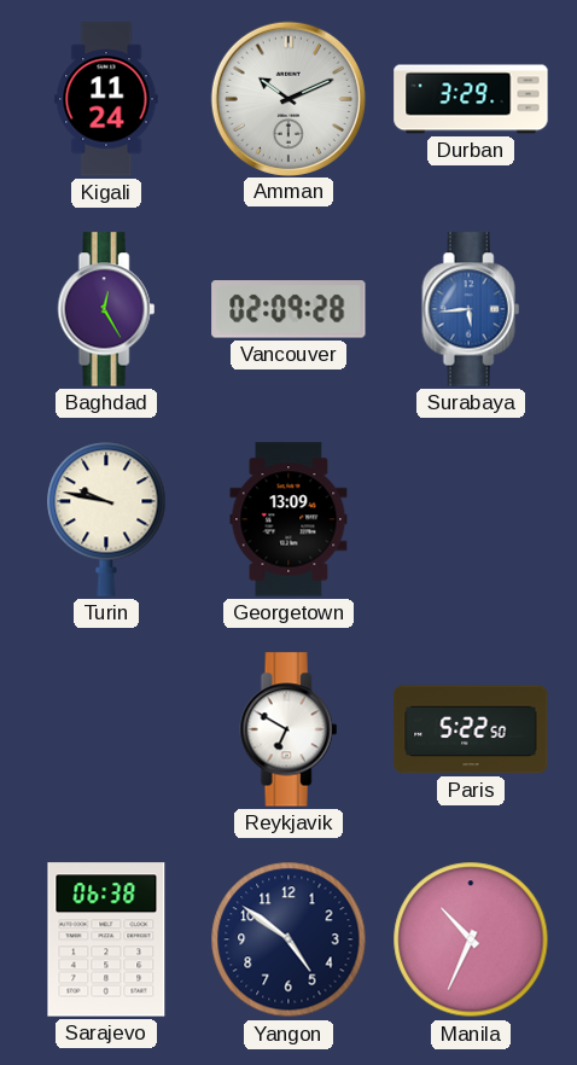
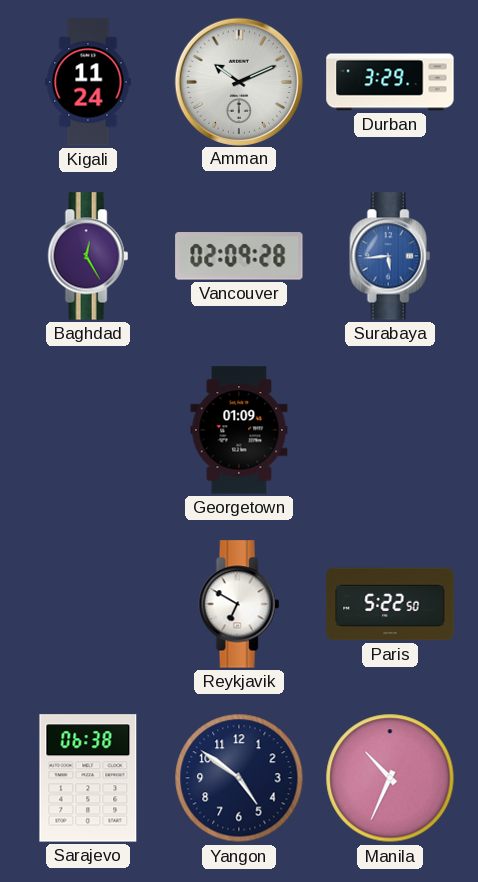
Turin: 9:47 -> none
Georgetown: 13:09 -> 01:09
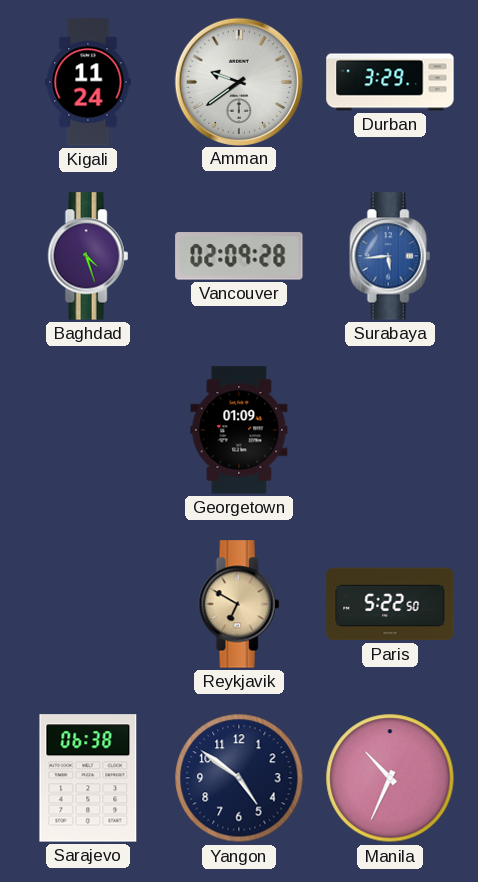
Amman: 10:11 -> 9:39
Baghdad: 12:25 -> 4:27
Reykjavik dial: white -> champagne
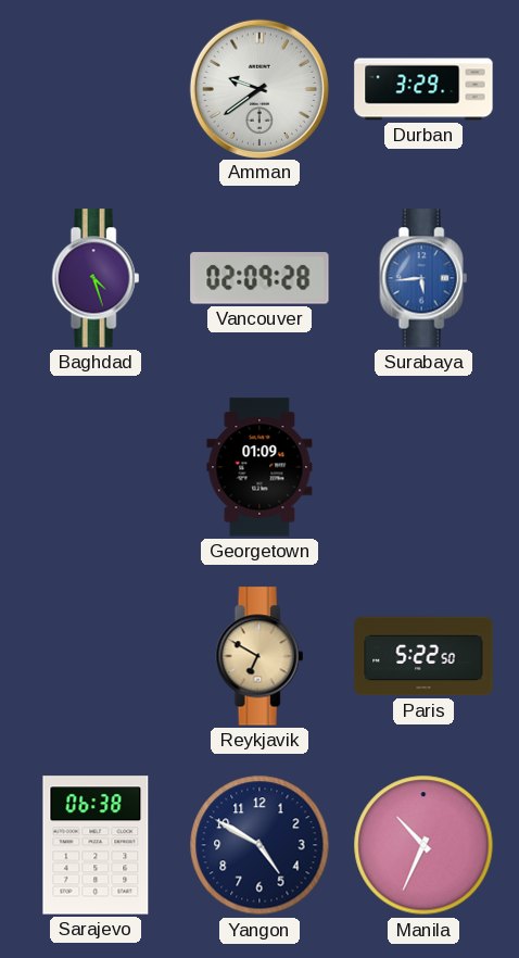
Kigali: 11:24 -> none
Yangon: 4:51 -> 4:50
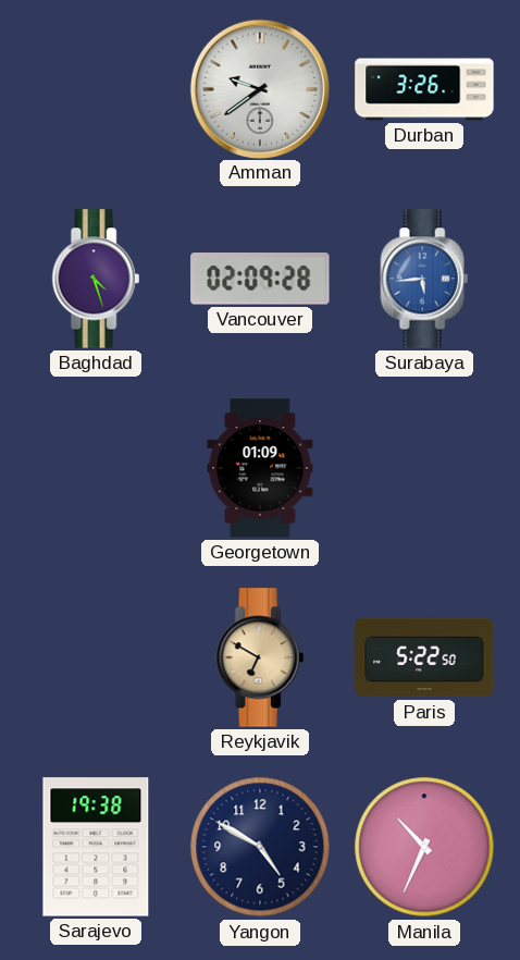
Durban: 3:29 -> 3:26
Sarajevo: 06:38 -> 19:38
